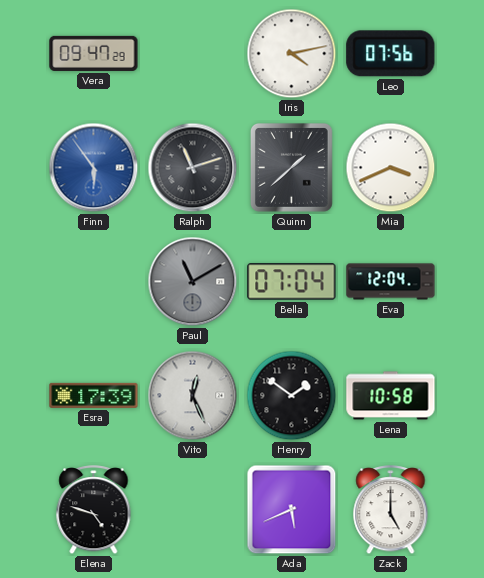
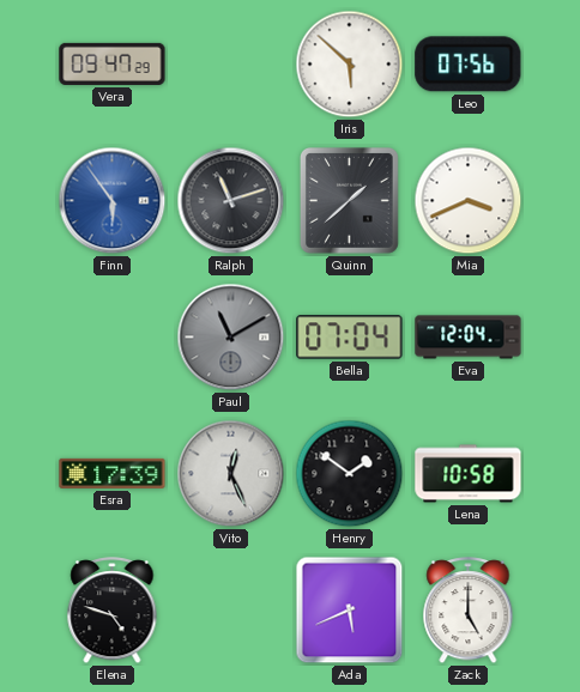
Iris: 4:13 -> 5:52
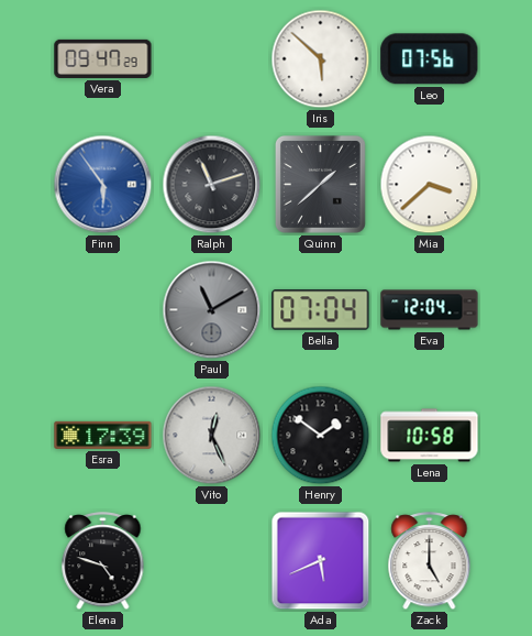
Mia: 3:41 -> 3:38
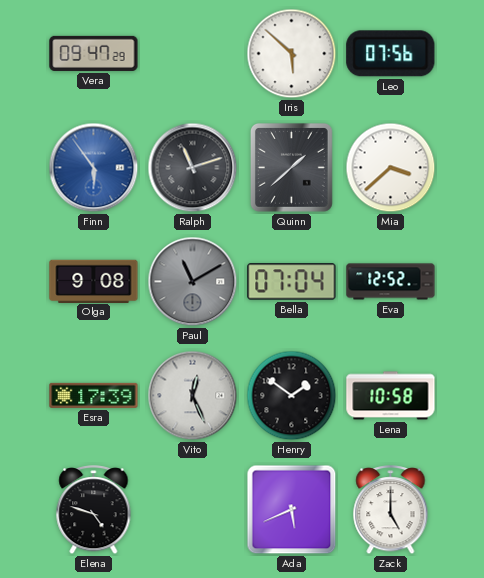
Olga: none -> 9:08
Eva: 12:04 -> 12:52
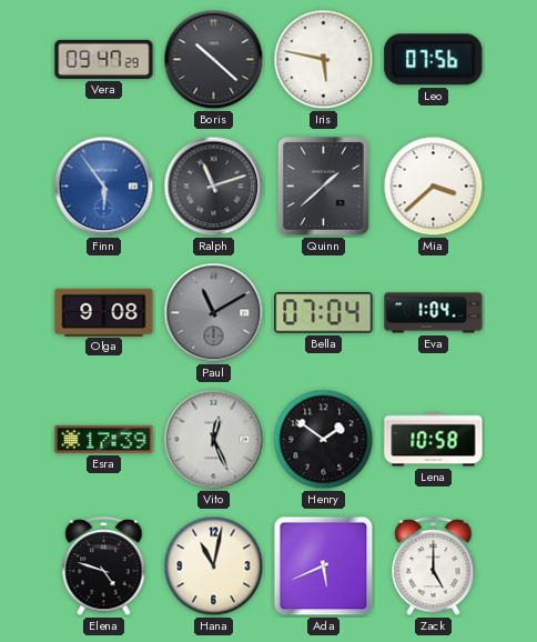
Boris: none -> 10:22
Iris: 5:52 -> 5:47
Eva: 12:52 -> 1:04
Hana: none -> 11:02
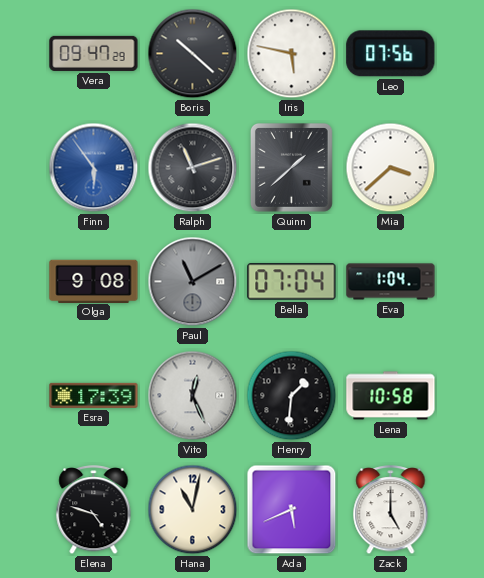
Henry: 1:51 -> 1:31
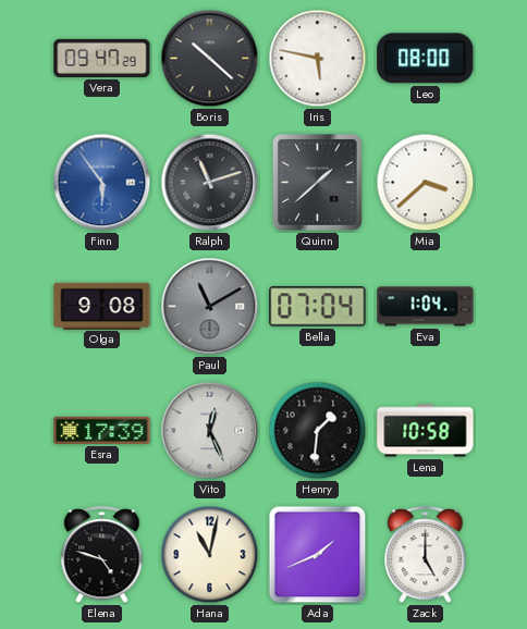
Leo: 07:56 -> 08:00
Ada: 5:41 -> 1:41
